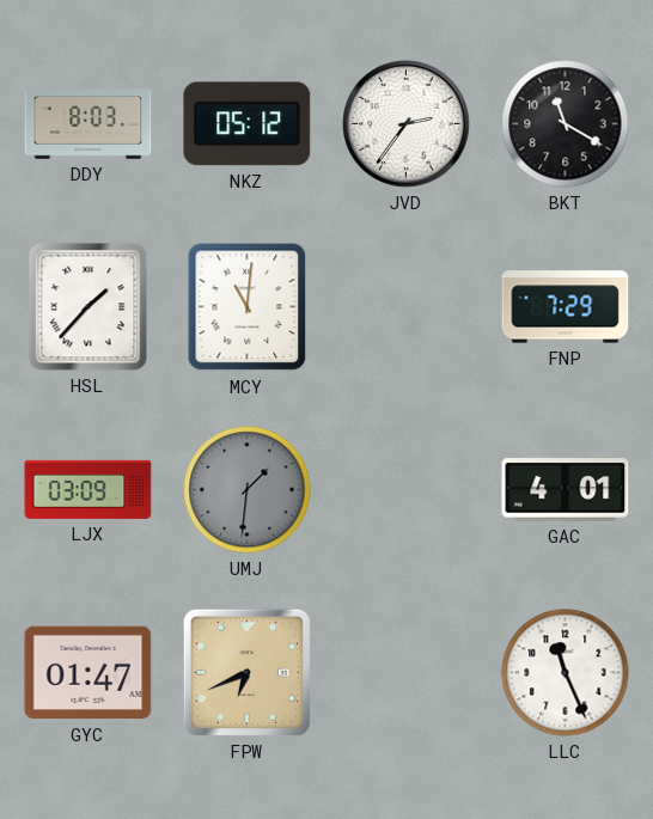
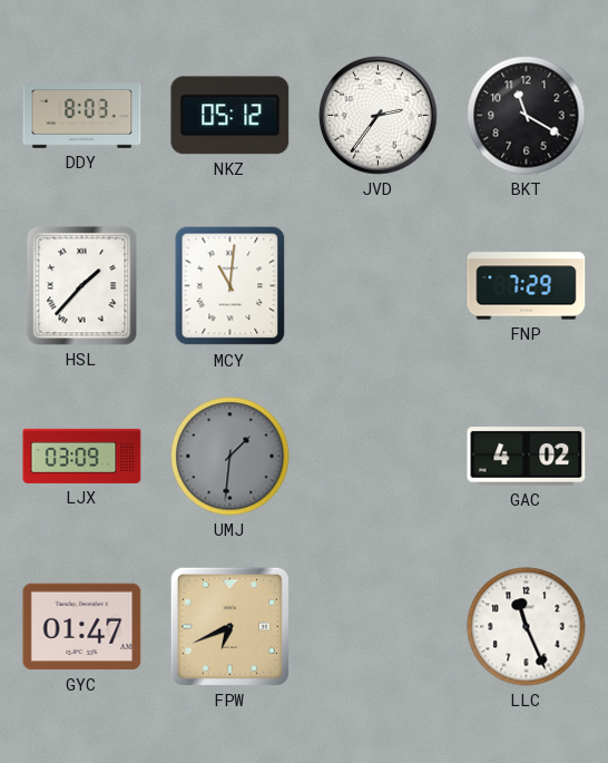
GAC: 4:01 -> 4:02
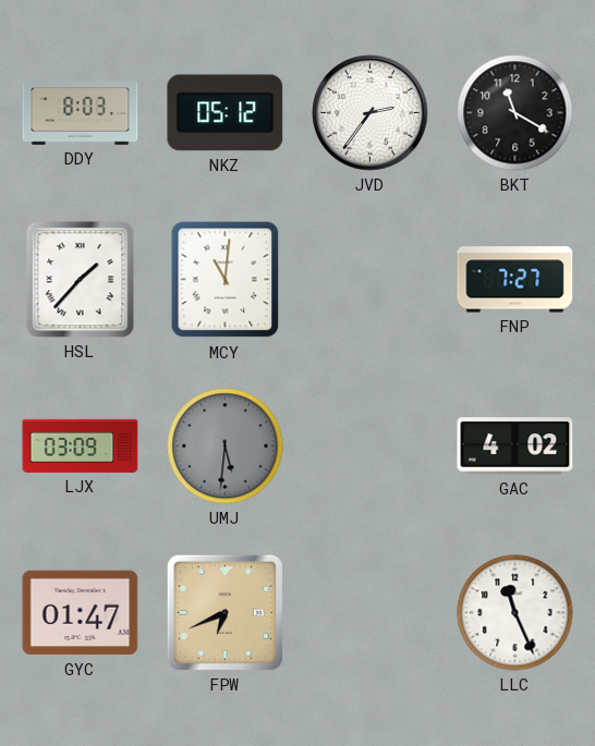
FNP: 7:29 -> 7:27
UMJ: 1:31 -> 5:31
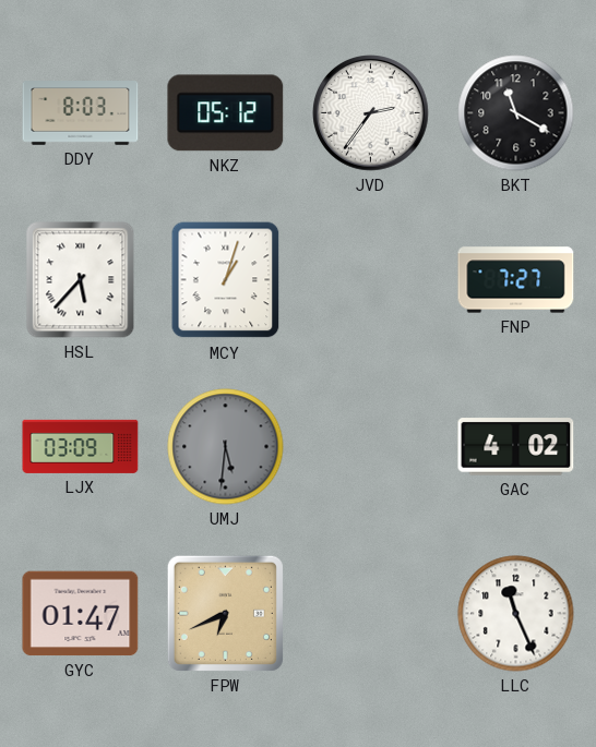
HSL: 1:37 -> 5:37
MCY: 11:01 -> 1:03
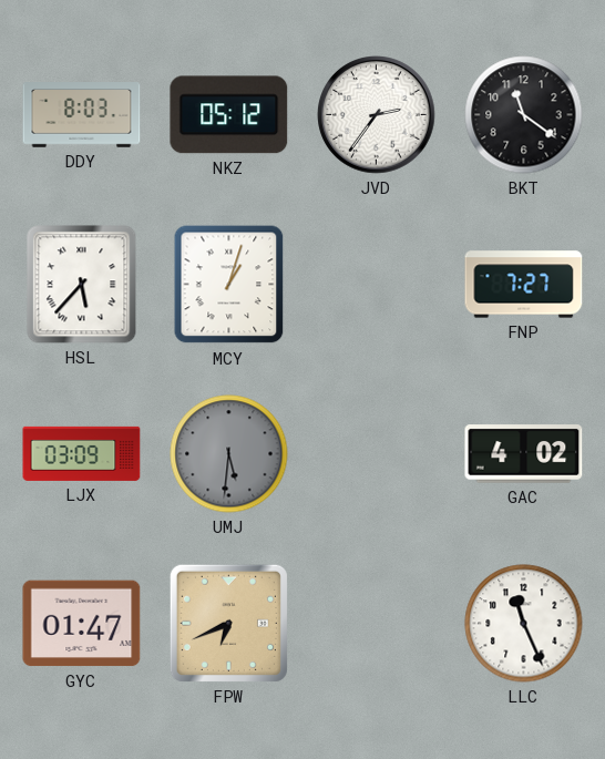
BKT: 11:20 -> 11:21
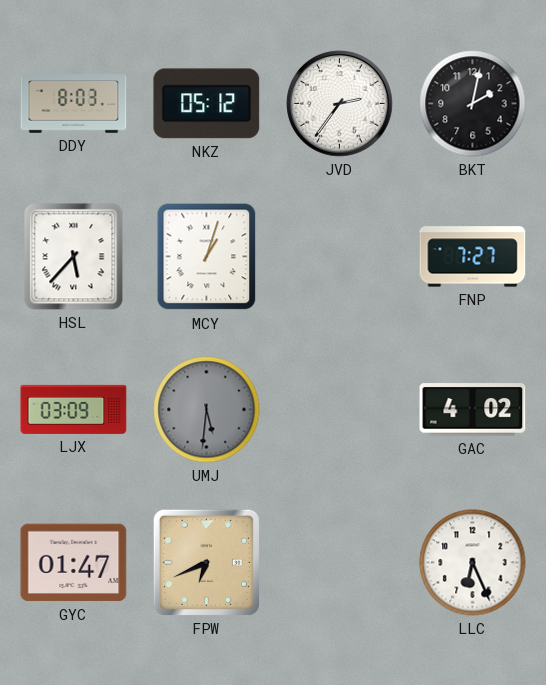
BKT: 11:21 -> 2:02
LLC: 11:26 -> 6:26
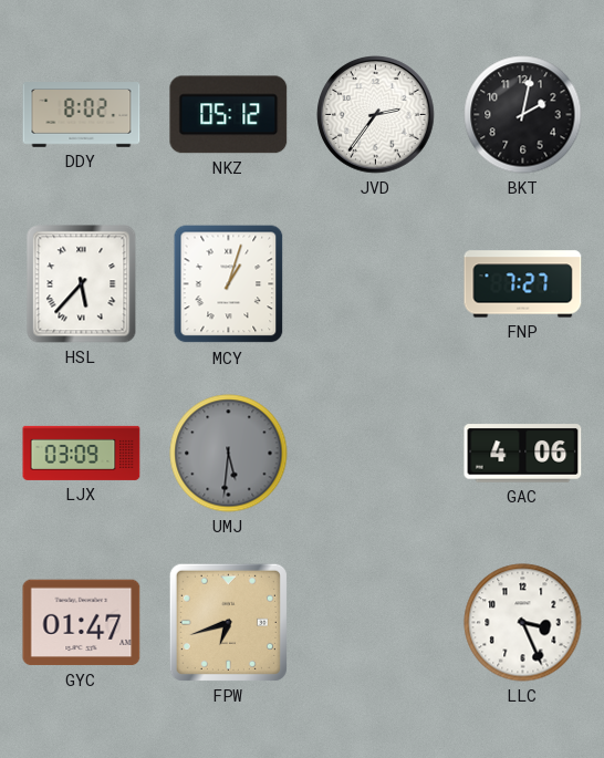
DDY: 8:03 -> 8:02
GAC: 4:02 -> 4:06
FPW: 6:41 -> 6:42
LLC: 6:26 -> 3:26
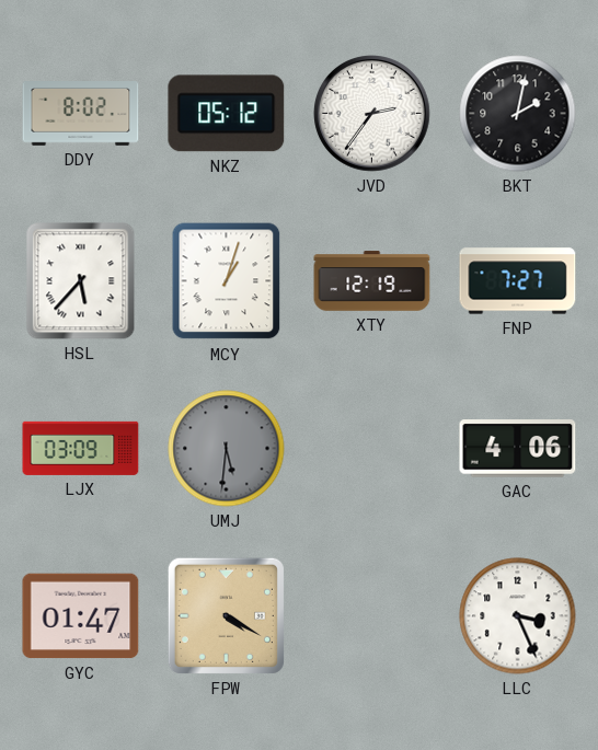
XTY: none -> 12:19
FPW: 6:42 -> 4:20
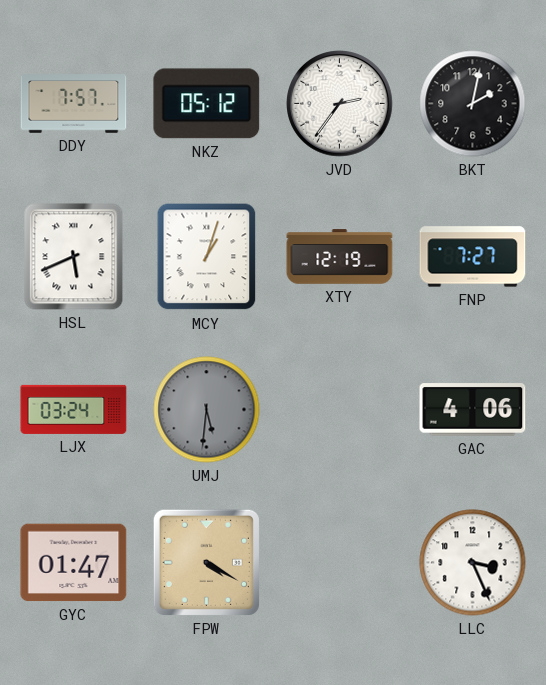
DDY: 8:02 -> 7:57
HSL: 5:37 -> 5:41
LJX: 03:09 -> 03:24
